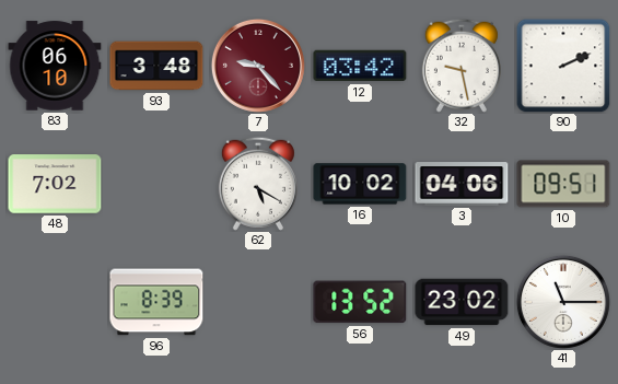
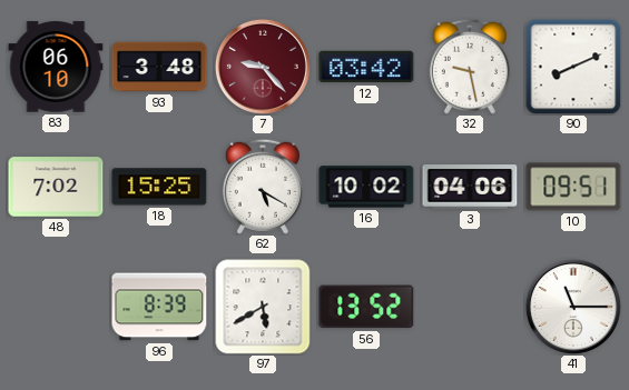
90: 2:11 -> 8:11
18: none -> 15:25
97: none -> 5:40
49: 23:02 -> none
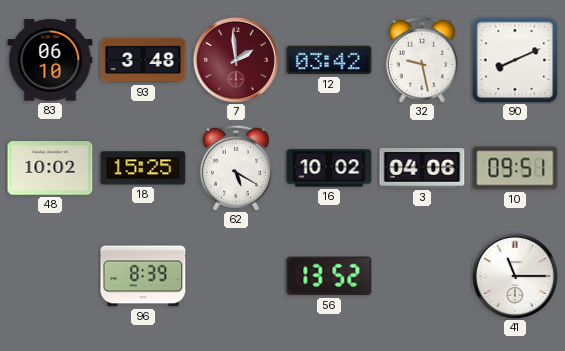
7: 9:23 -> 1:59
48: 7:02 -> 10:02
97: 5:40 -> none
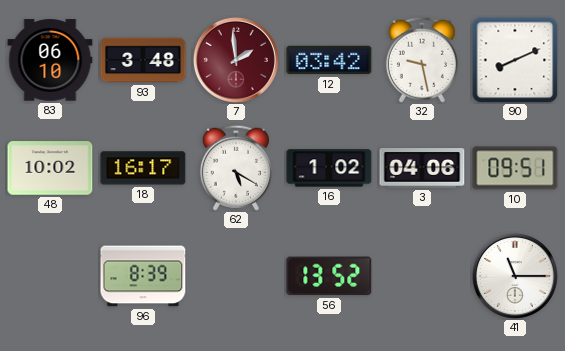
18: 15:25 -> 16:17
16: 10:02 -> 1:02
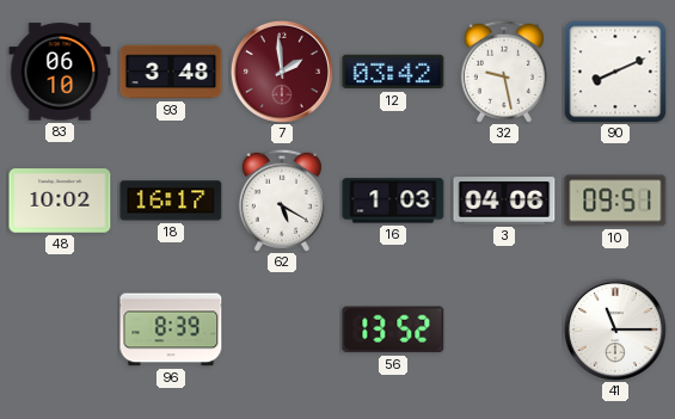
16: 1:02 -> 1:03
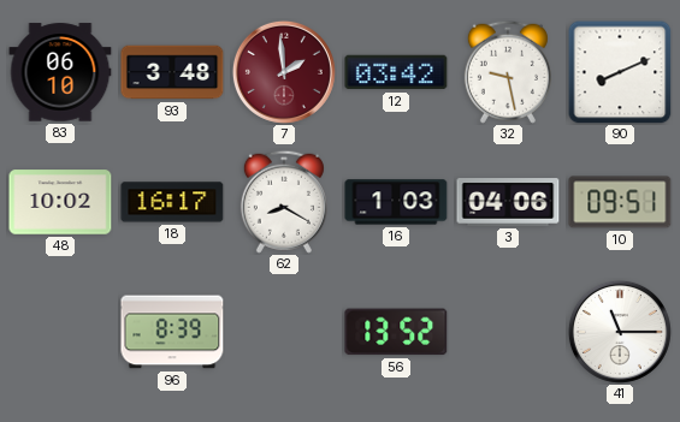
62: 5:20 -> 8:20
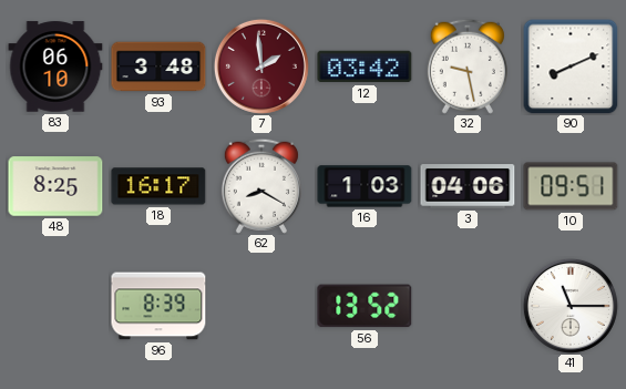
48: 10:02 -> 8:25
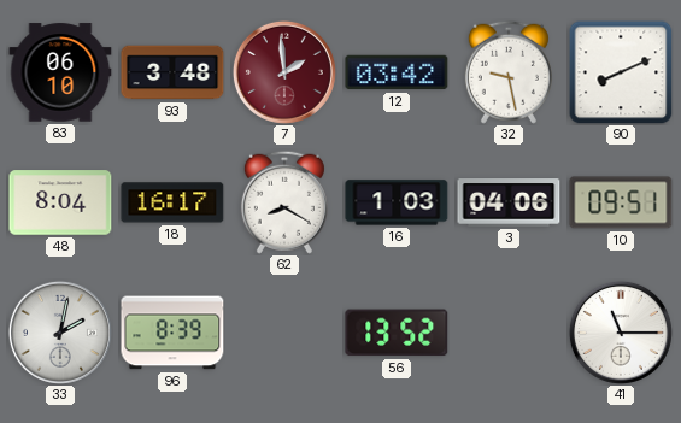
48: 8:25 -> 8:04
33: none -> 2:02
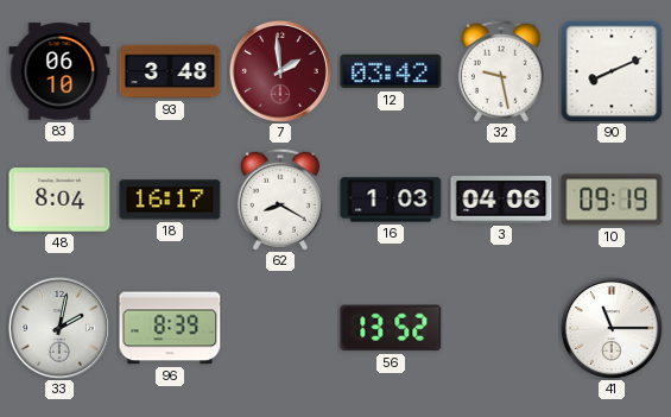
10: 09:51 -> 09:19
